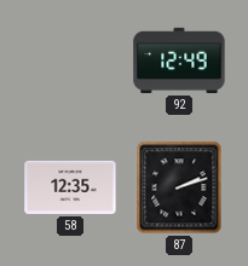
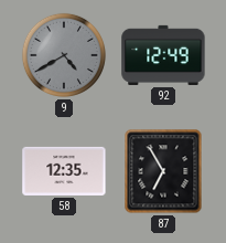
9: none -> 4:40
87: 2:12 -> 6:55
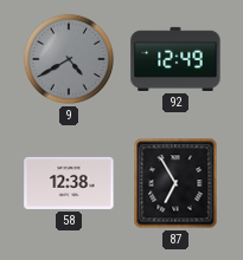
58: 12:35 -> 12:38
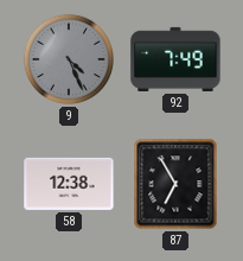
9: 4:40 -> 4:26
92: 12:49 -> 7:49
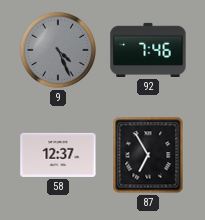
92: 7:49 -> 7:46
58: 12:38 -> 12:37
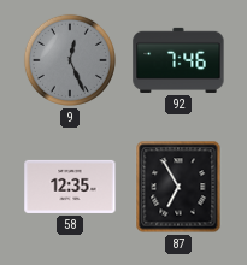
9: 4:26 -> 12:26
58: 12:37 -> 12:35
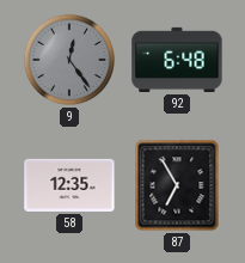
9: 12:26 -> 12:24
92: 7:46 -> 6:48
